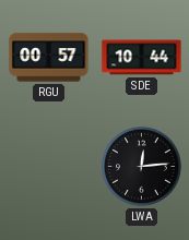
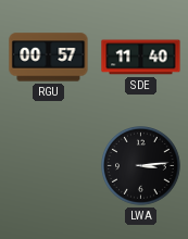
SDE: 10:44 -> 11:40
LWA: 12:14 -> 3:14
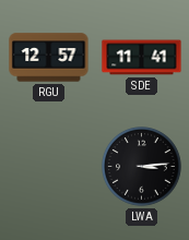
RGU: 00:57 -> 12:57
SDE: 11:40 -> 11:41
